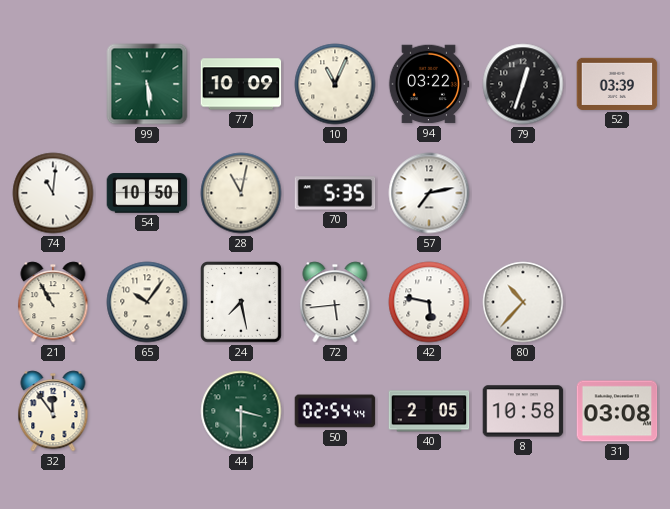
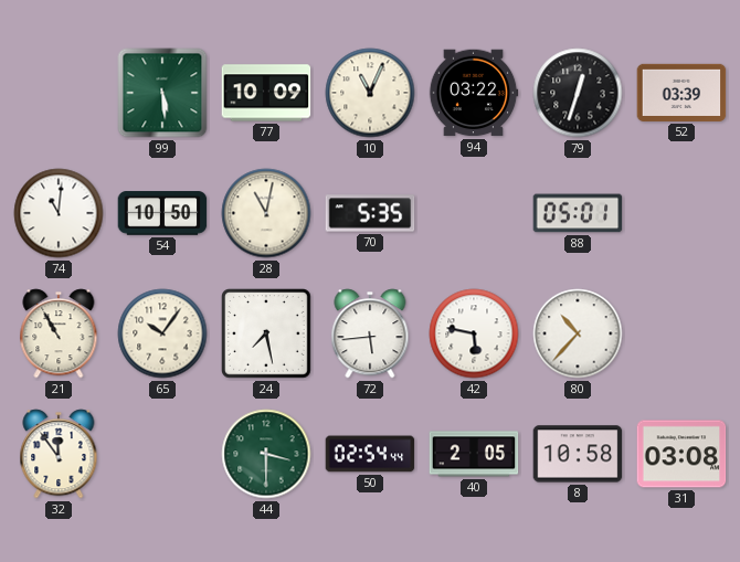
57: 7:13 -> none
88: none -> 05:01
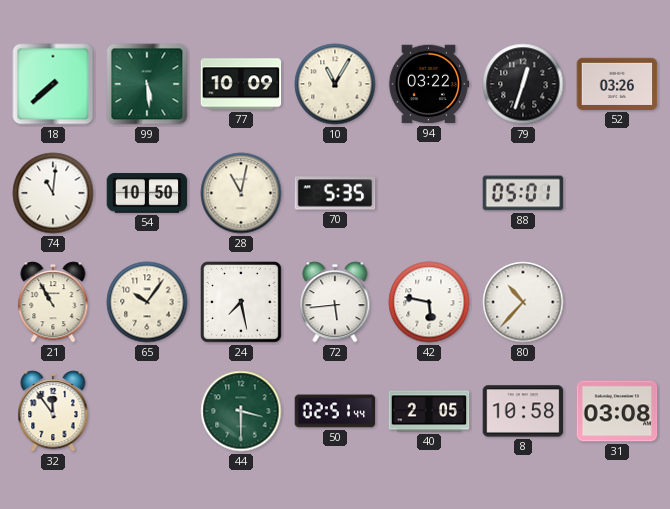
18: none -> 7:38
10: 11:04 -> 11:05
52: 03:39 -> 03:26
50: 02:54 -> 02:51
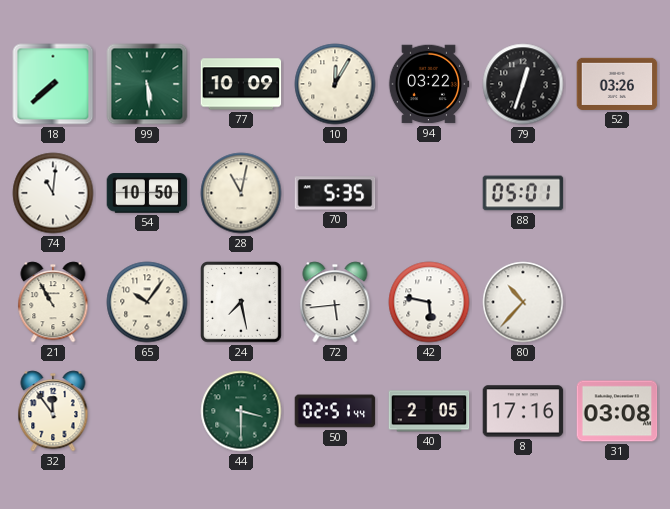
10: 11:05 -> 12:05
8: 10:58 -> 17:16
